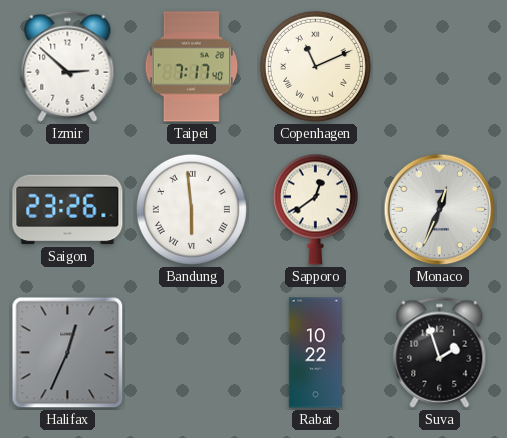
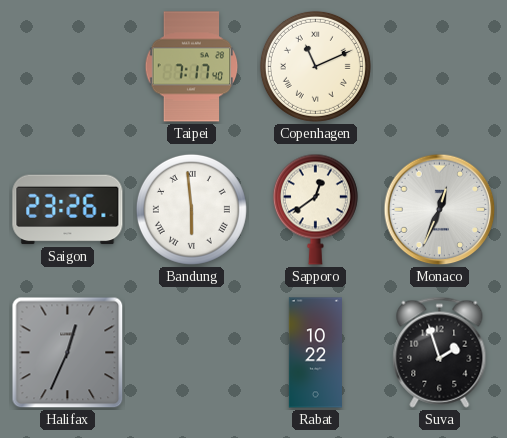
Izmir: 2:52 -> none
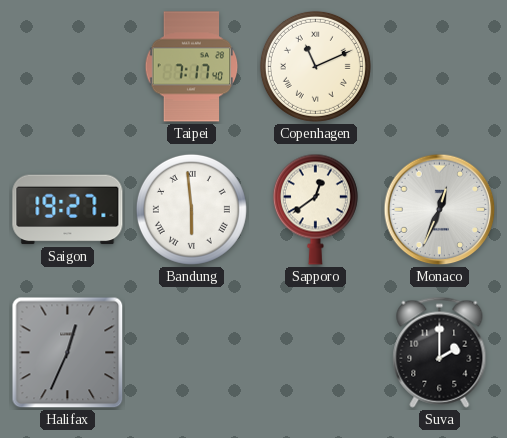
Saigon: 23:26 -> 19:27
Rabat: 10:22 -> none
Suva: 1:57 -> 2:00
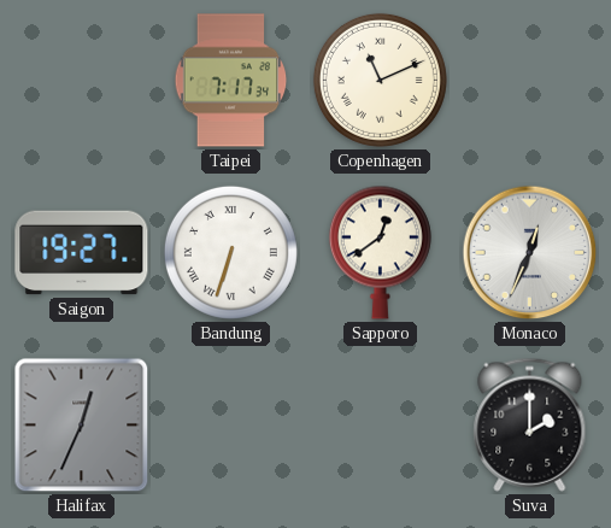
Taipei: 7:17:40 -> 7:17:34
Bandung: 5:59 -> 6:33
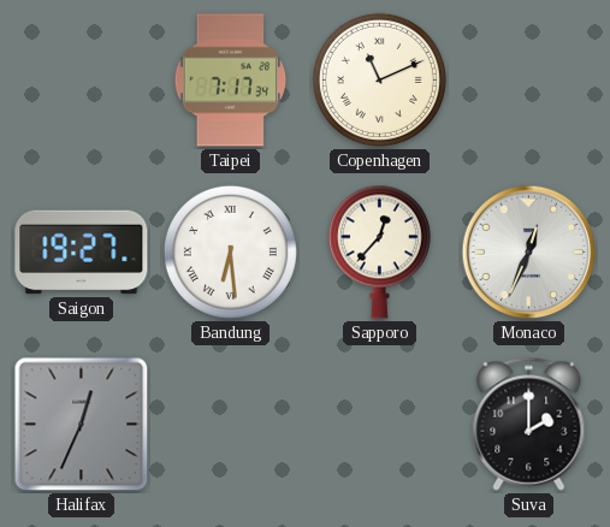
Bandung: 6:33 -> 6:29
Sapporo: 12:39 -> 12:37
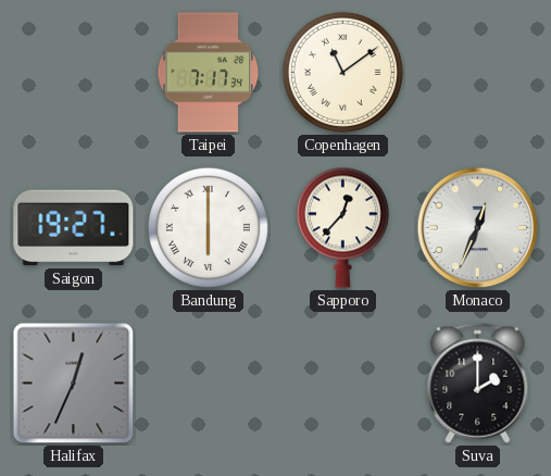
Copenhagen: 11:11 -> 11:09
Bandung: 6:29 -> 6:00
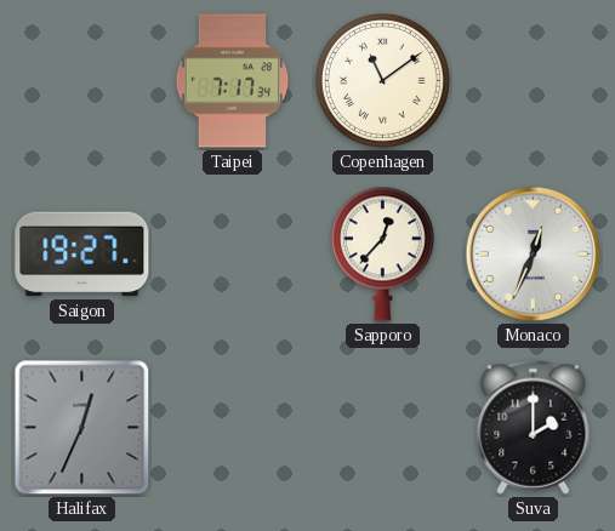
Bandung: 6:00 -> none
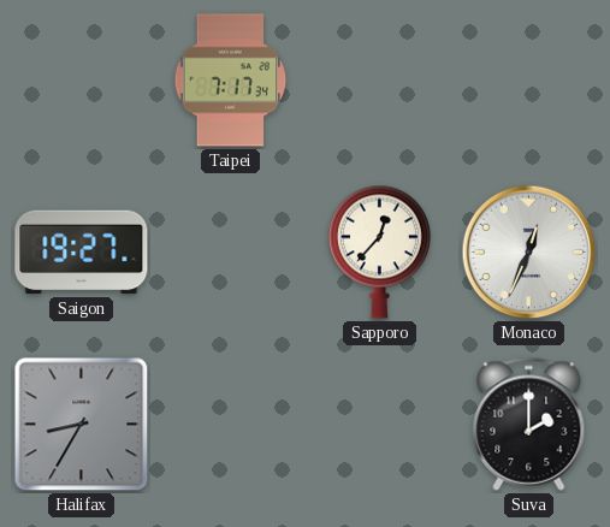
Copenhagen: 11:09 -> none
Halifax: 12:34 -> 8:35
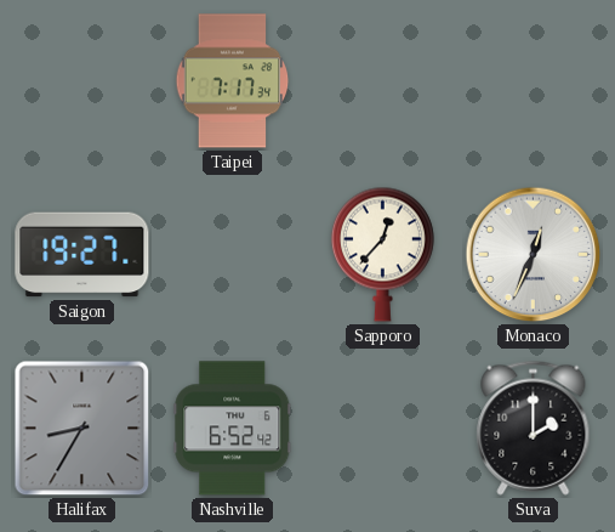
Nashville: none -> 6:52
